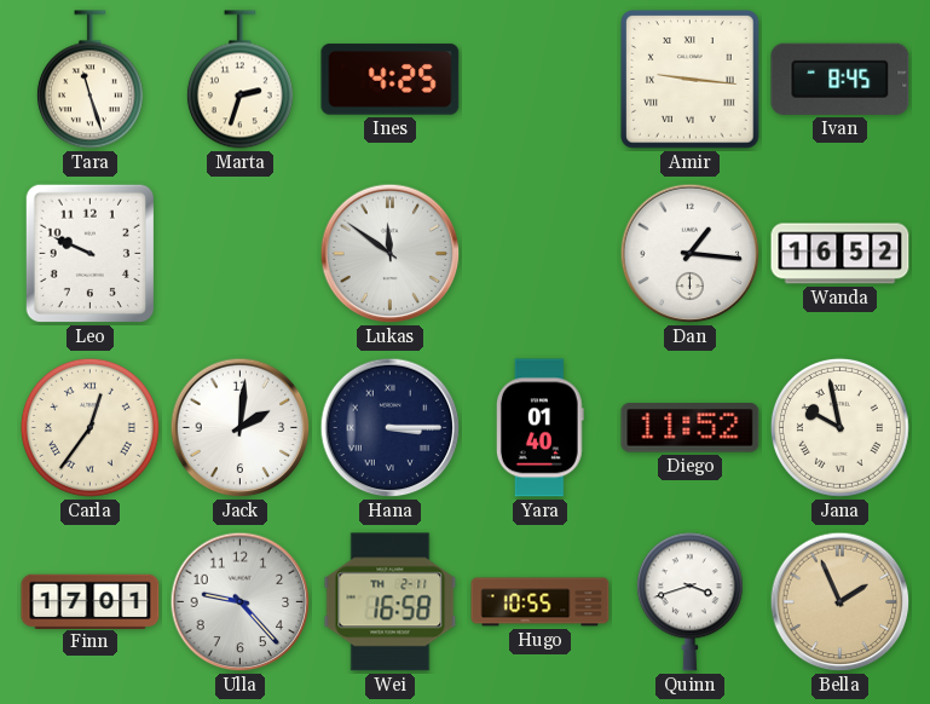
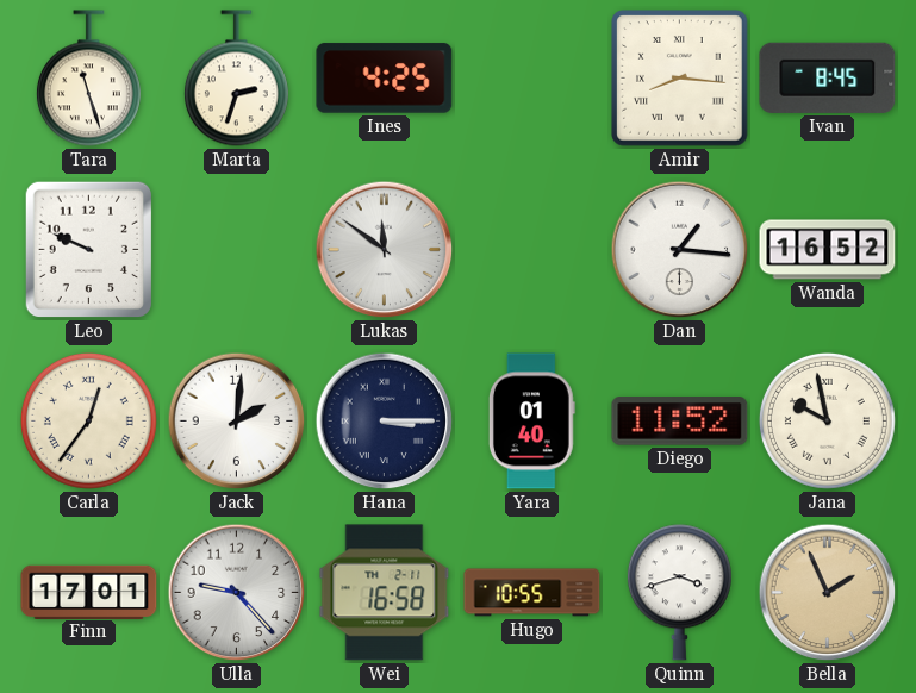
Amir: 9:16 -> 8:16
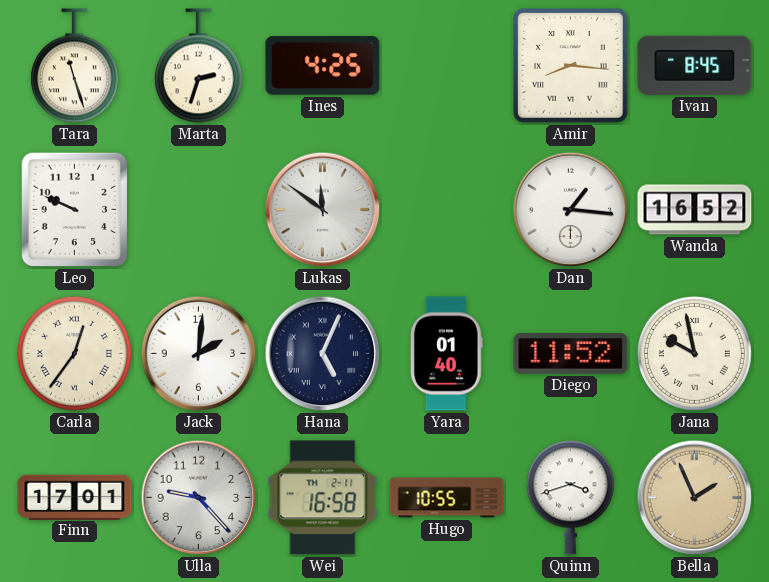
Hana: 3:15 -> 5:04
